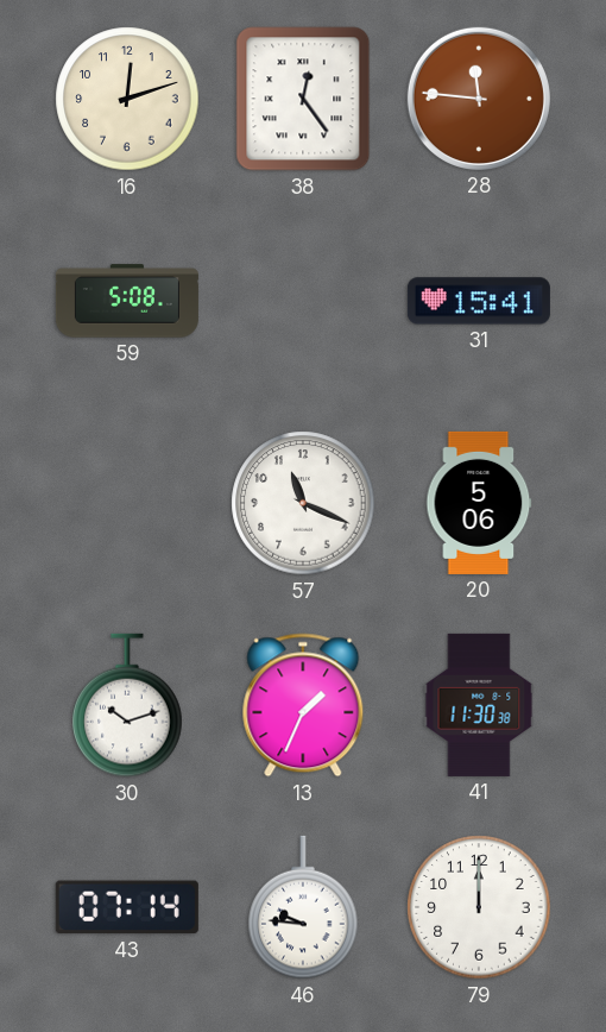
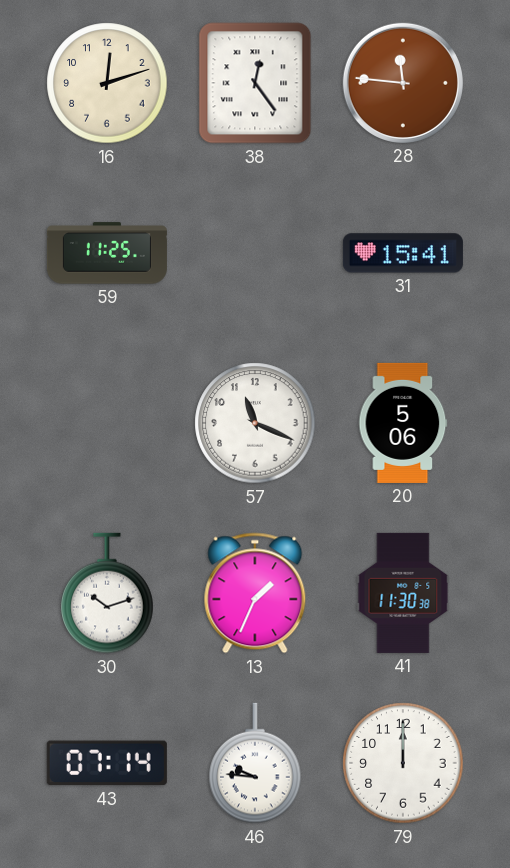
59: 5:08 -> 11:25
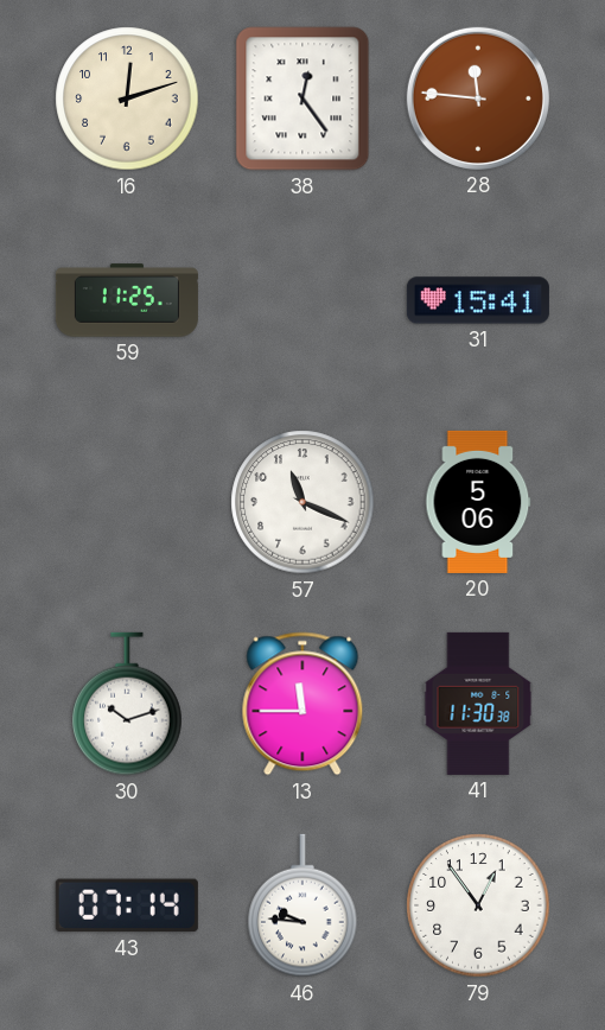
13: 1:34 -> 11:45
79: 12:00 -> 12:54
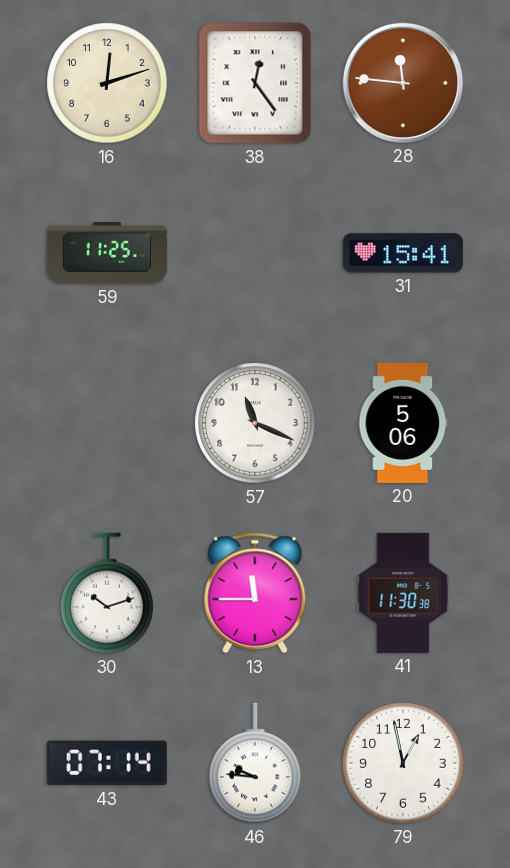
79: 12:54 -> 12:58
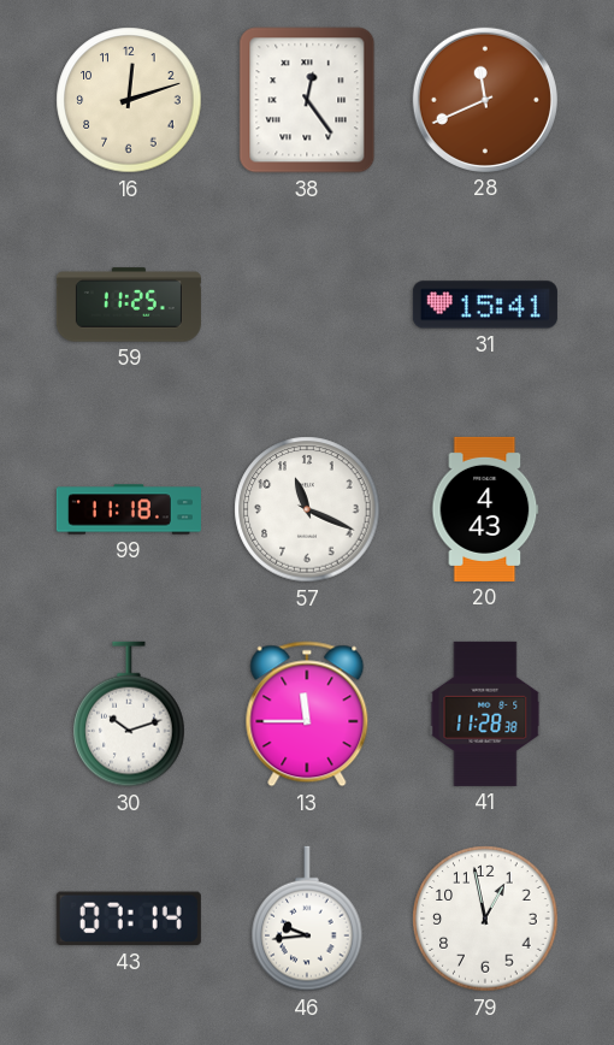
28: 11:46 -> 11:41
99: none -> 11:18
20: 5:06 -> 4:43
41: 11:30 -> 11:28
46: 9:46 -> 9:44
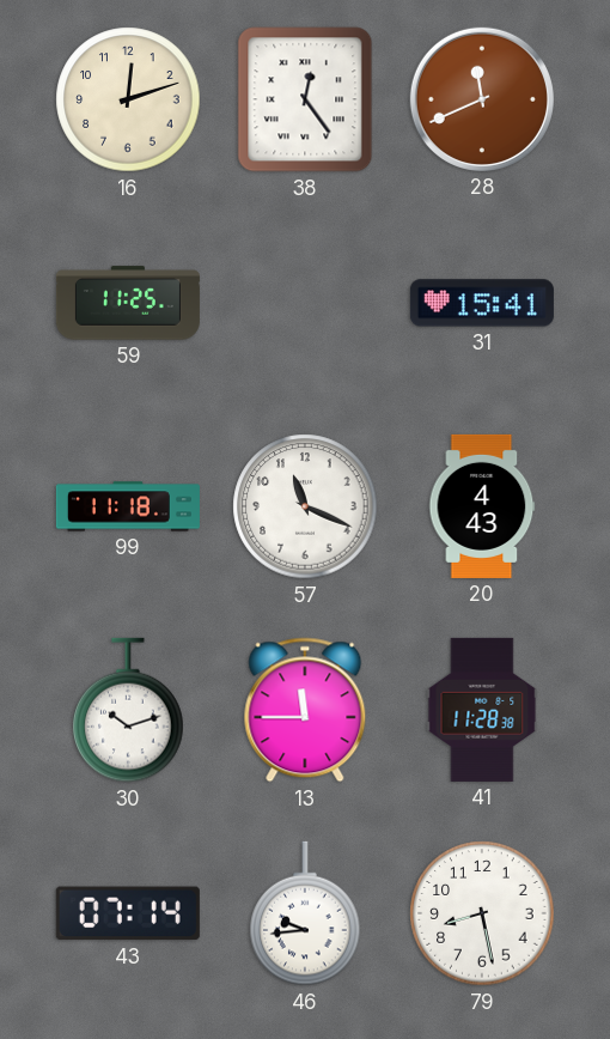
79: 12:58 -> 8:28
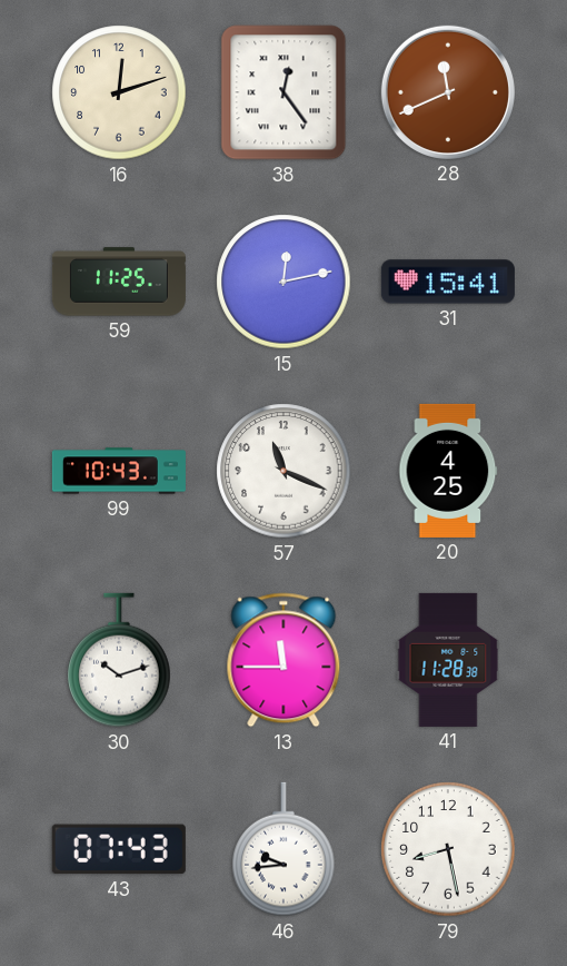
15: none -> 12:13
99: 11:18 -> 10:43
20: 4:43 -> 4:25
43: 07:14 -> 07:43
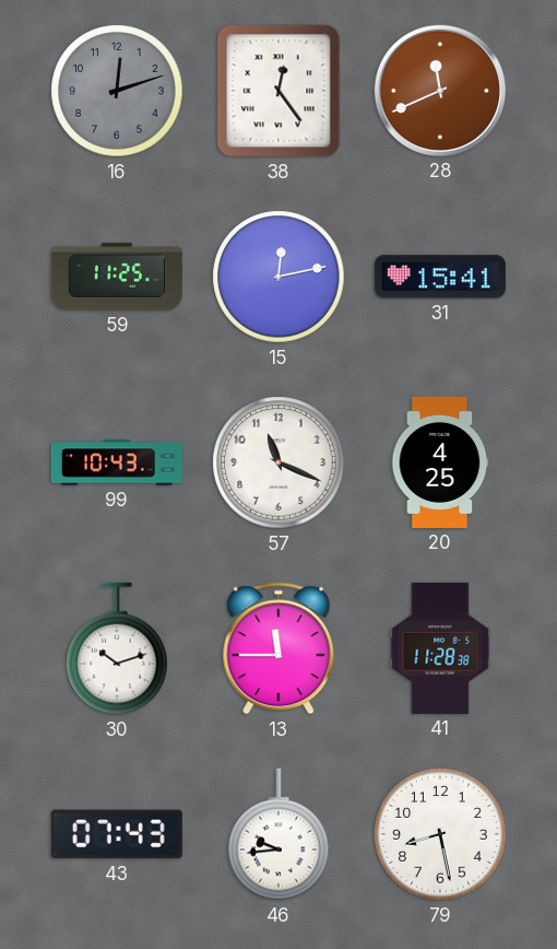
16 dial: cream -> grey
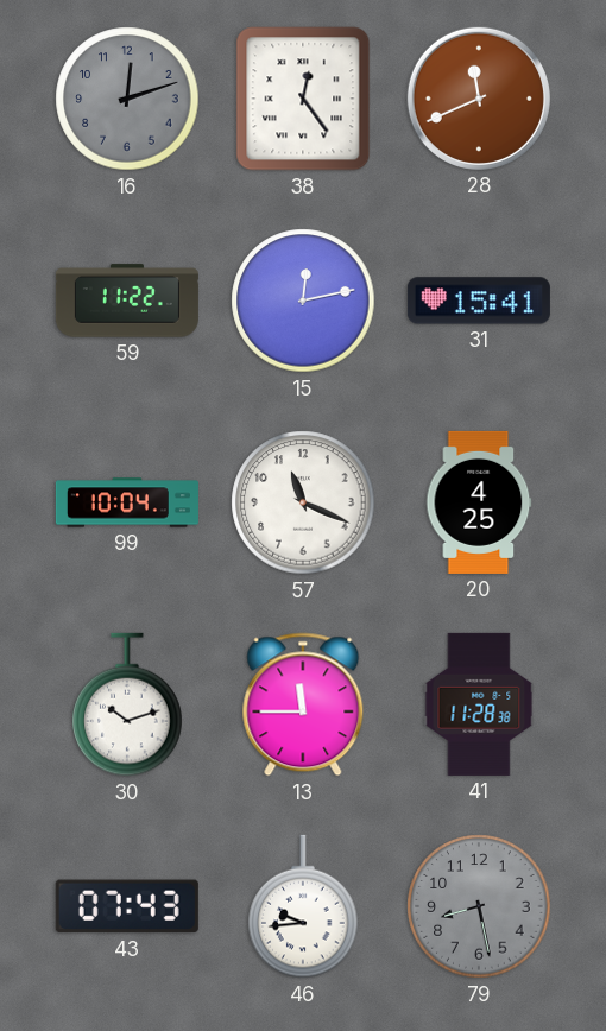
59: 11:25 -> 11:22
99: 10:43 -> 10:04
79 dial: white -> grey
